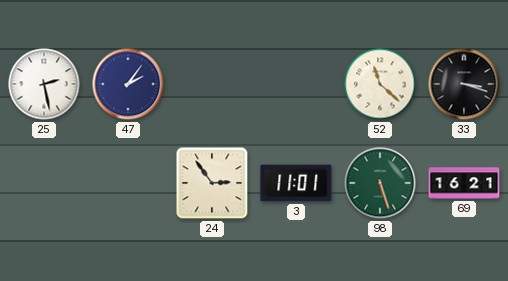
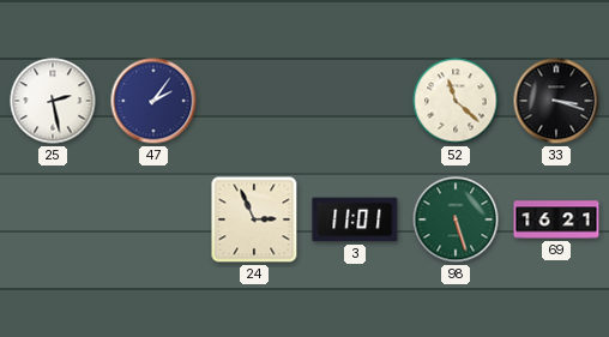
24: 2:54 -> 2:56
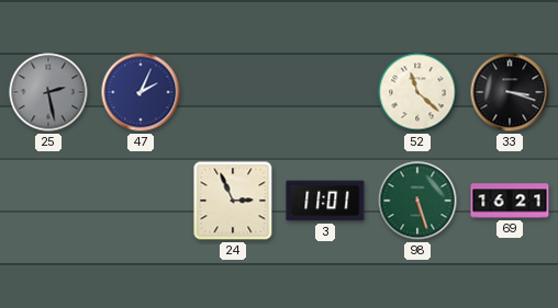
25 dial: white -> grey
47: 2:06 -> 2:04
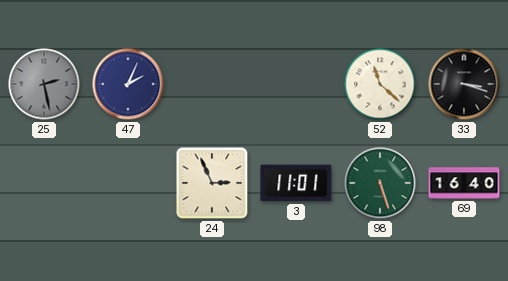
69: 16:21 -> 16:40
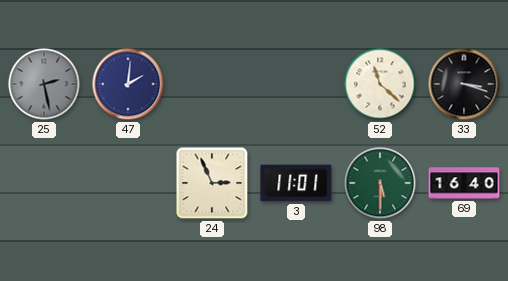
47: 2:04 -> 2:01
98: 5:27 -> 5:30
